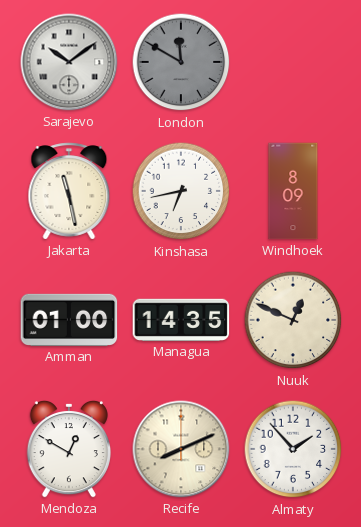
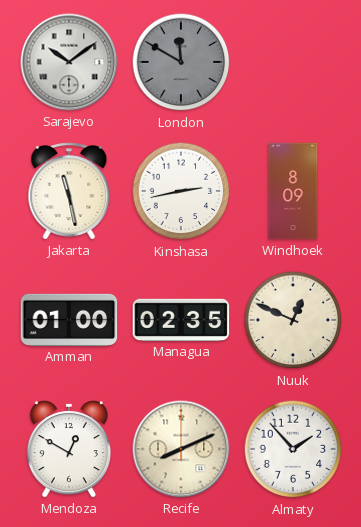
Kinshasa: 6:43 -> 2:43
Managua: 14:35 -> 02:35
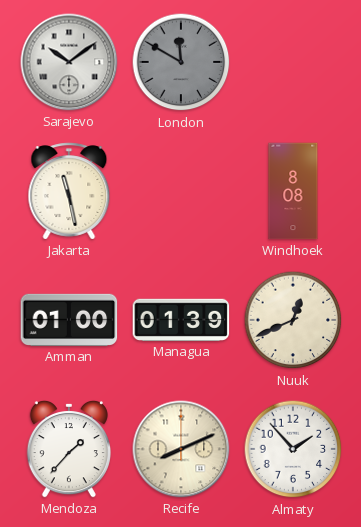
Kinshasa: 2:43 -> none
Windhoek: 8:09 -> 8:08
Managua: 02:35 -> 01:39
Nuuk: 12:49 -> 12:41
Mendoza: 12:50 -> 1:37
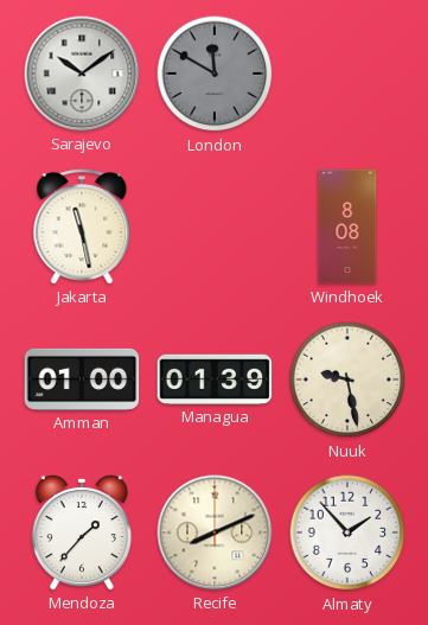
Nuuk: 12:41 -> 9:28
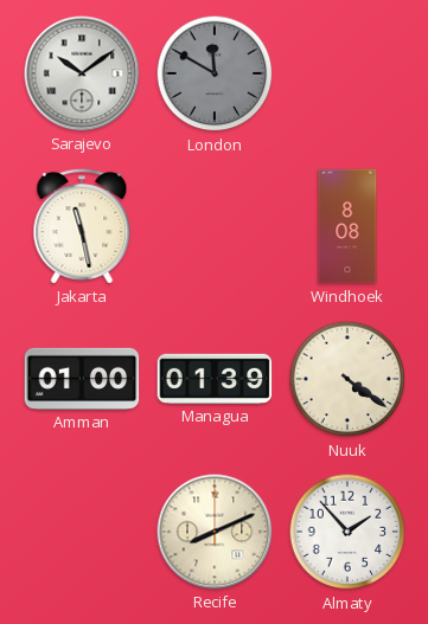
Nuuk: 9:28 -> 4:21
Mendoza: 1:37 -> none
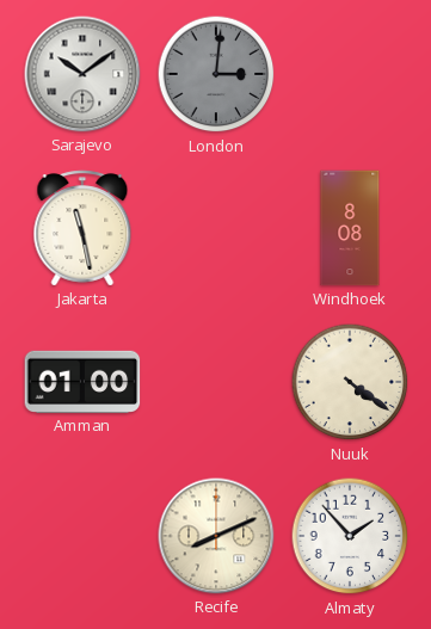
London: 11:50 -> 3:01
Managua: 01:39 -> none
